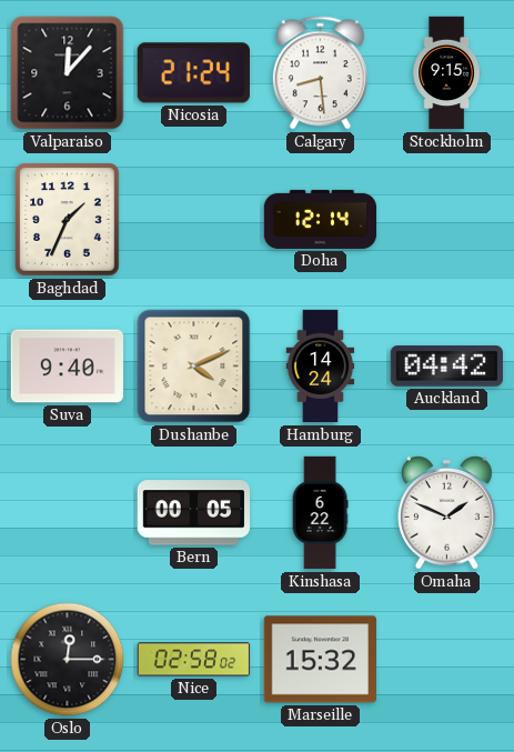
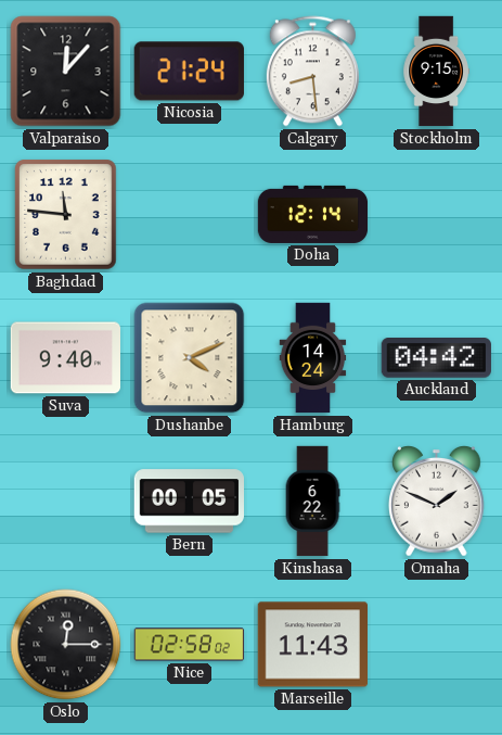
Baghdad: 1:34 -> 11:46
Marseille: 15:32 -> 11:43
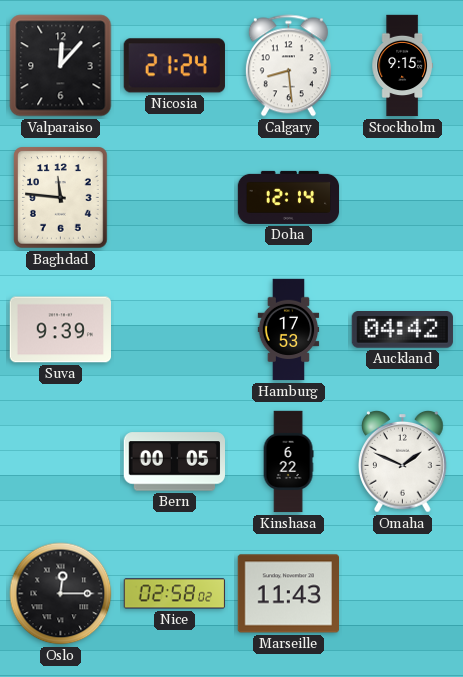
Suva: 9:40 -> 9:39
Dushanbe: 4:11 -> none
Hamburg: 14:24 -> 17:53
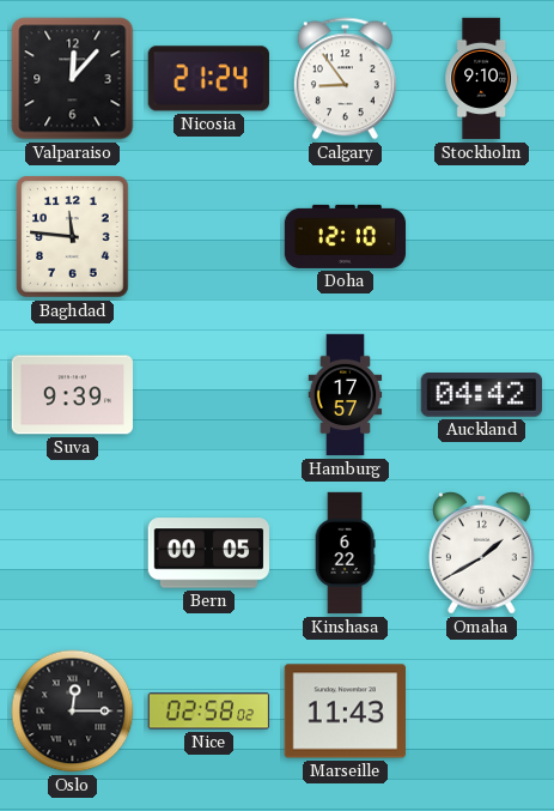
Calgary: 8:29 -> 8:54
Stockholm: 9:15 -> 9:10
Doha: 12:14 -> 12:10
Hamburg: 17:53 -> 17:57
Omaha: 1:49 -> 1:40
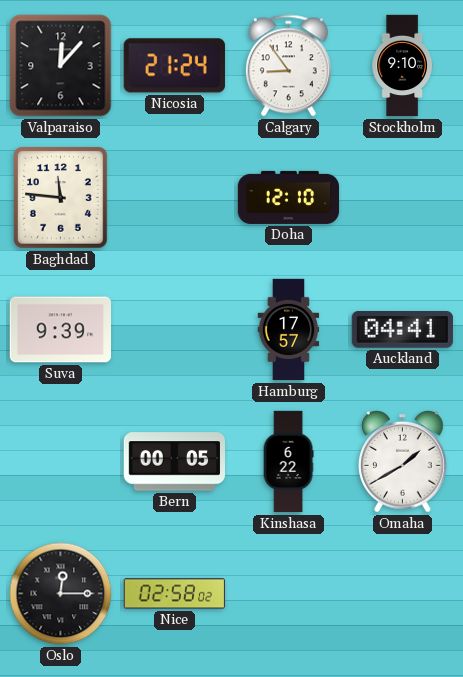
Auckland: 04:42 -> 04:41
Marseille: 11:43 -> none
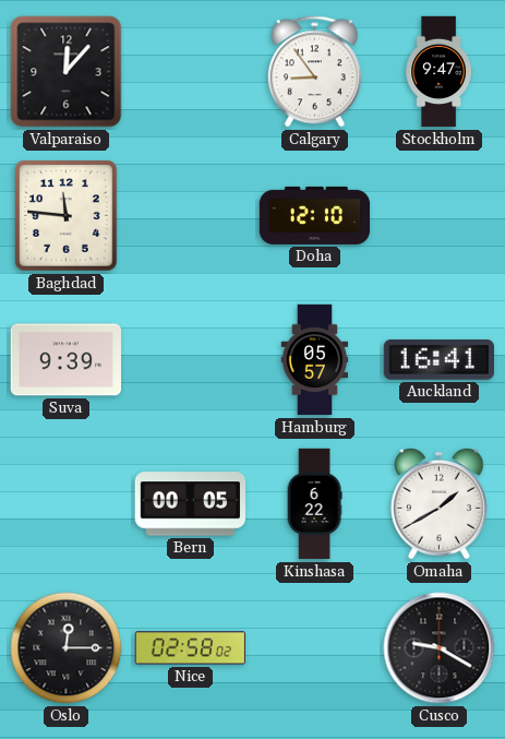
Nicosia: 21:24 -> none
Stockholm: 9:10 -> 9:47
Hamburg: 17:57 -> 05:57
Auckland: 04:41 -> 16:41
Cusco: none -> 9:20
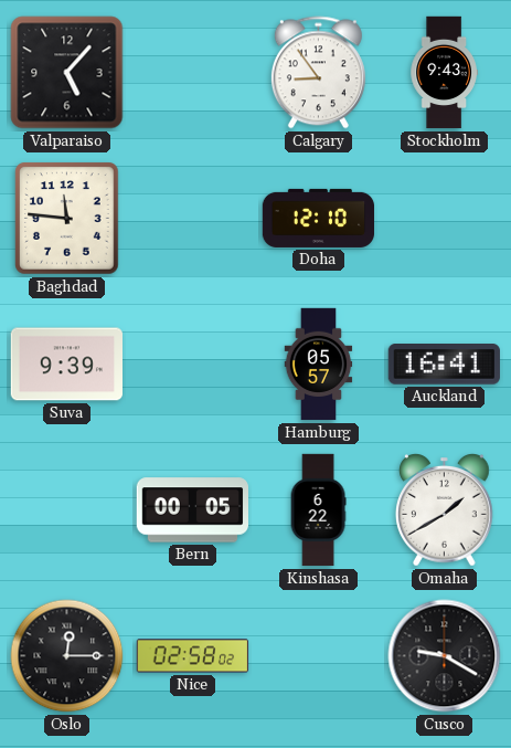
Valparaiso: 12:07 -> 5:07
Stockholm: 9:47 -> 9:43
